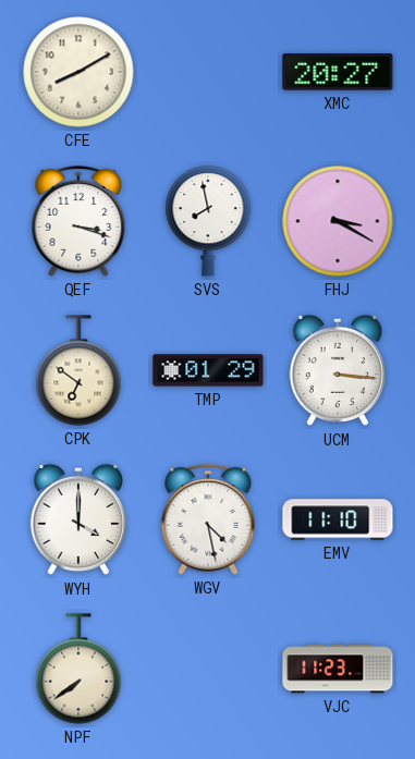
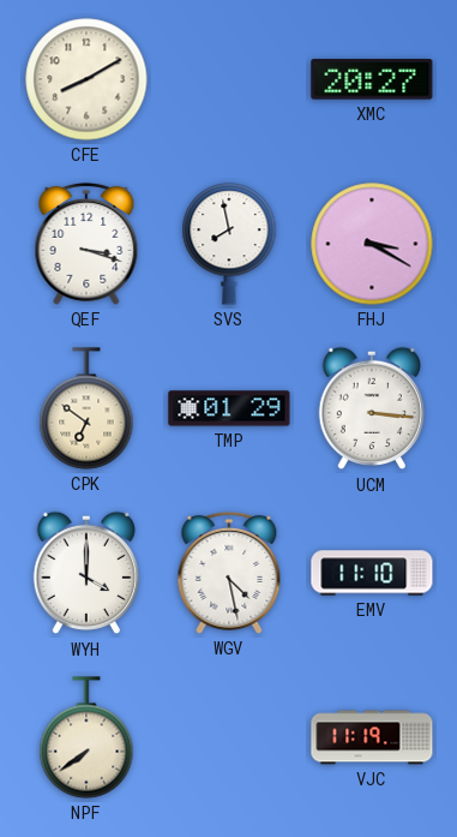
VJC: 11:23 -> 11:19
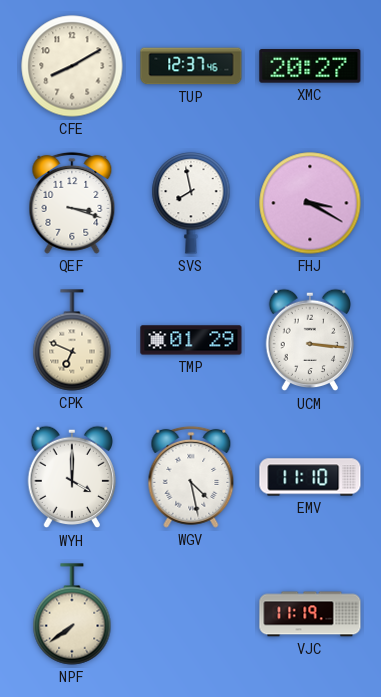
TUP: none -> 12:37
CPK: 6:51 -> 6:49
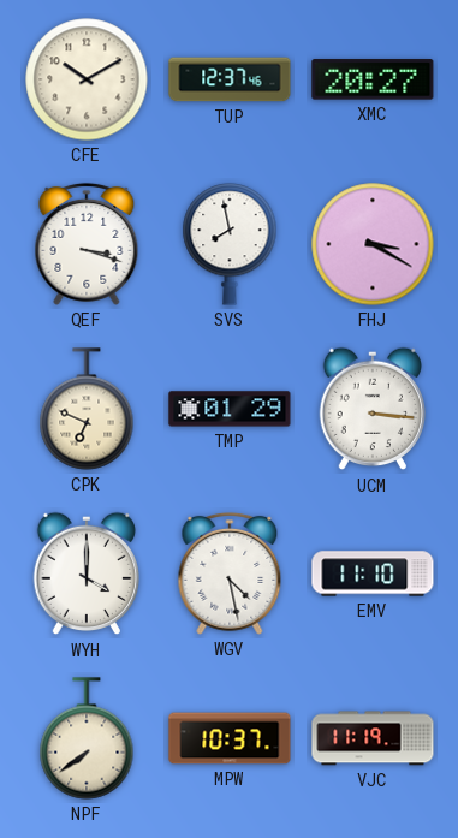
CFE: 8:10 -> 10:10
MPW: none -> 10:37
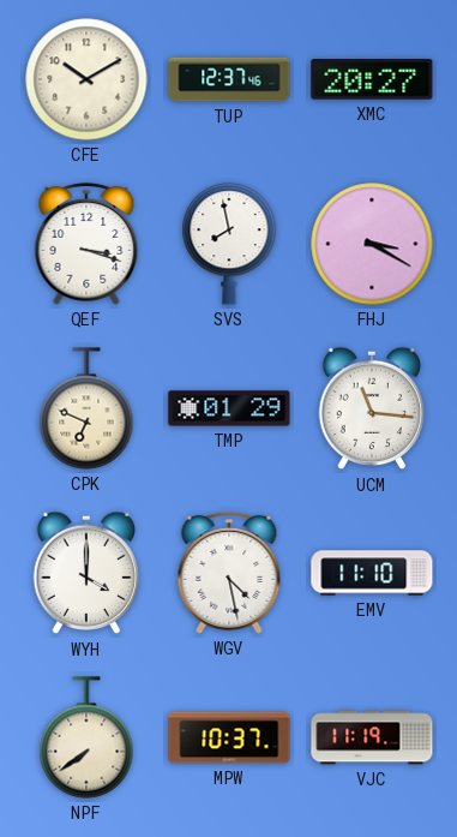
UCM: 3:16 -> 11:16
